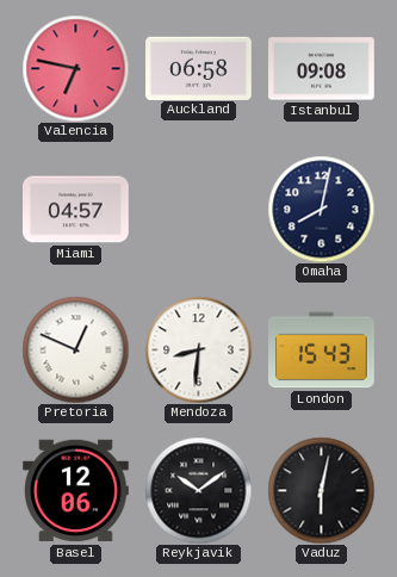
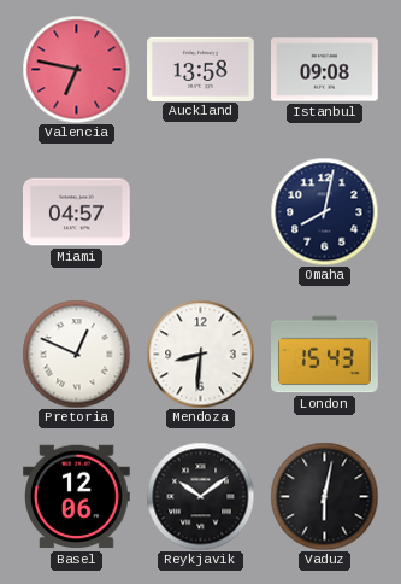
Auckland: 06:58 -> 13:58
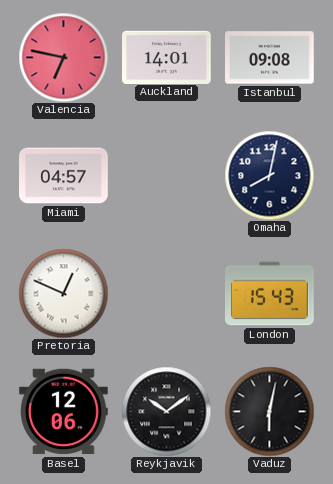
Auckland: 13:58 -> 14:01
Mendoza: 8:31 -> none
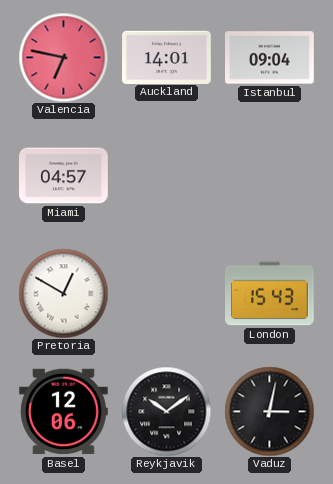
Istanbul: 09:08 -> 09:04
Omaha: 8:02 -> none
Pretoria: 12:49 -> 12:50
Vaduz: 6:02 -> 3:02
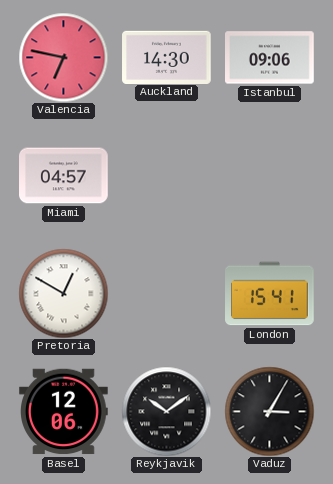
Auckland: 14:01 -> 14:30
Istanbul: 09:04 -> 09:06
London: 15:43 -> 15:41
Vaduz: 3:02 -> 3:05
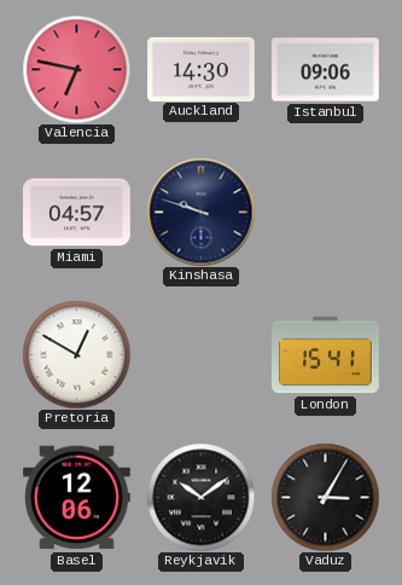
Kinshasa: none -> 9:48
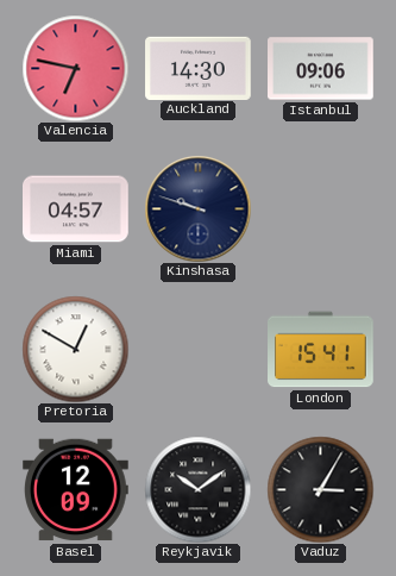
Basel: 12:06 -> 12:09
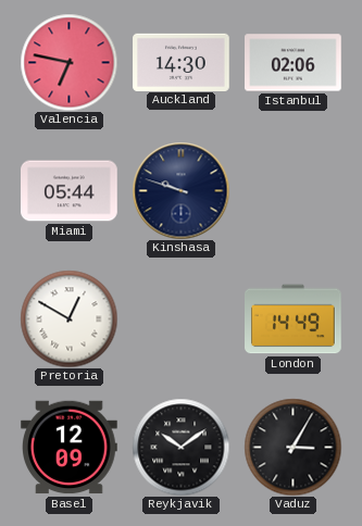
Istanbul: 09:06 -> 02:06
Miami: 04:57 -> 05:44
London: 15:41 -> 14:49
